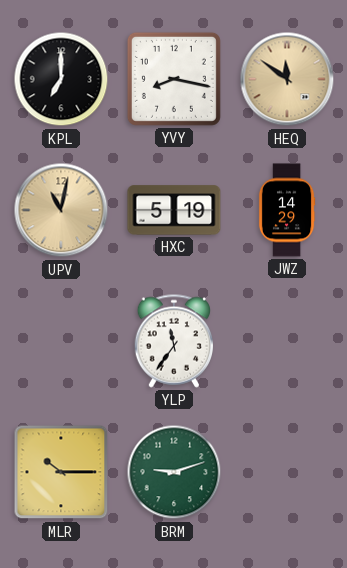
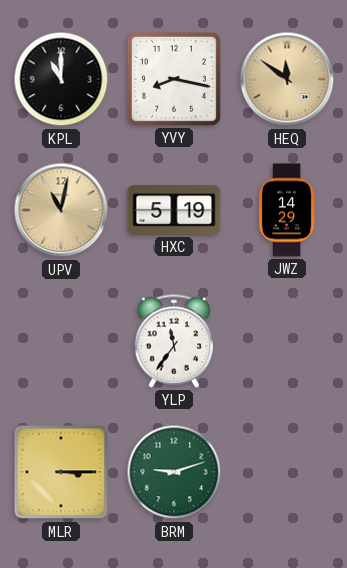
KPL: 7:00 -> 11:00
MLR: 10:15 -> 3:15
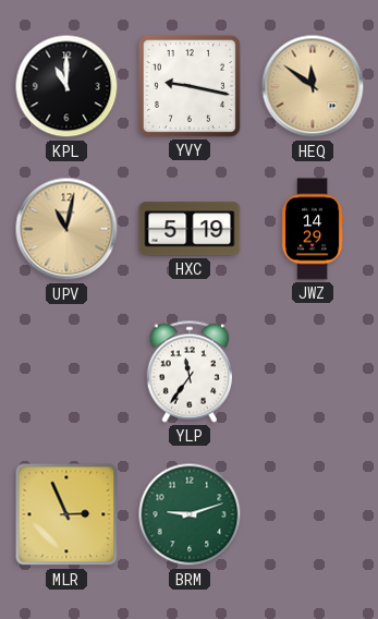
YVY: 8:17 -> 9:17
MLR: 3:15 -> 2:56
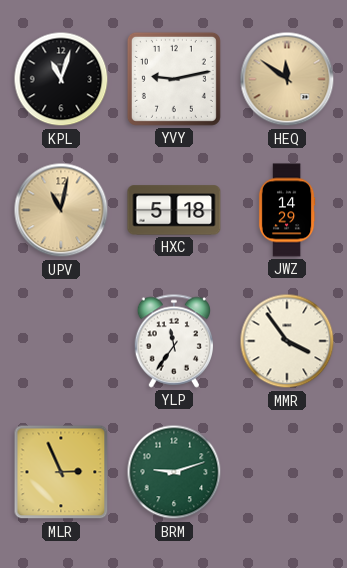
KPL: 11:00 -> 11:03
YVY: 9:17 -> 9:13
HXC: 5:19 -> 5:18
MMR: none -> 3:54
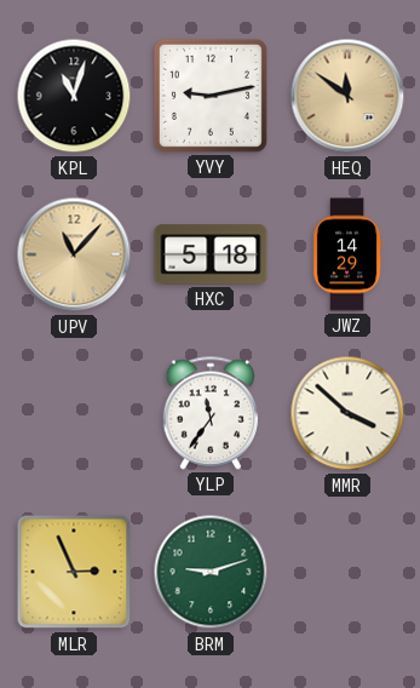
UPV: 11:02 -> 11:07
MMR: 3:54 -> 3:52
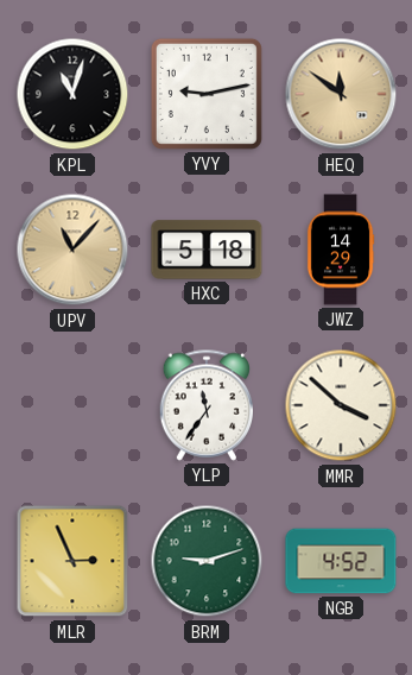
NGB: none -> 4:52
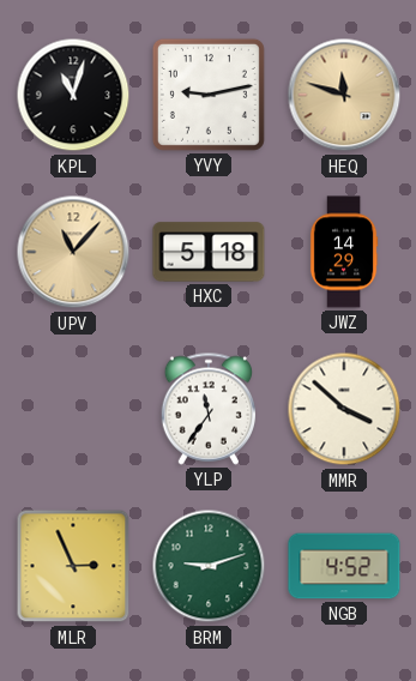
HEQ: 11:51 -> 11:48
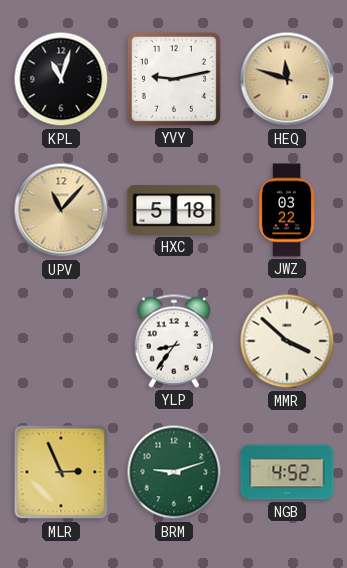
JWZ: 14:29 -> 03:22
YLP: 11:36 -> 8:36
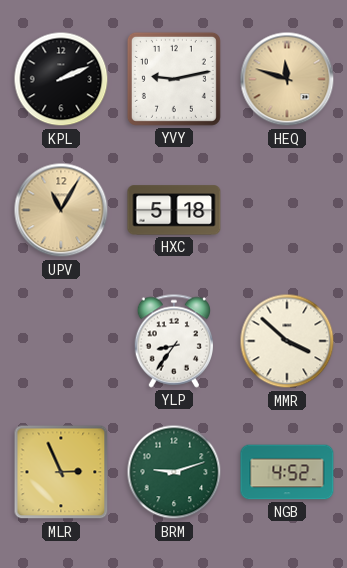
KPL: 11:03 -> 2:11
UPV: 11:07 -> 11:05
JWZ: 03:22 -> none
